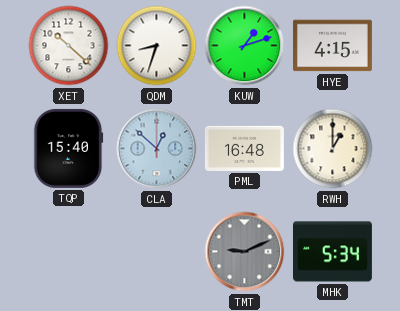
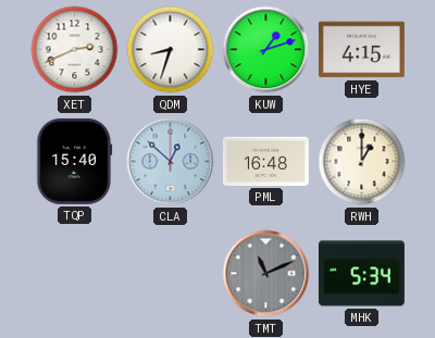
XET: 10:22 -> 2:41
TMT: 9:11 -> 11:11
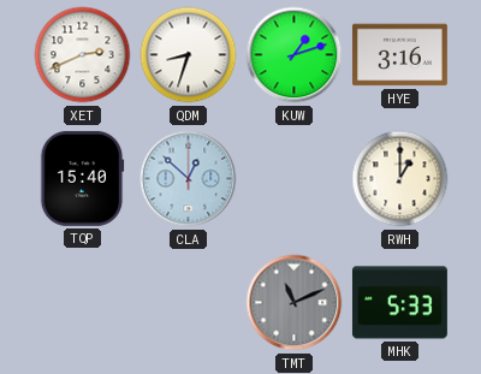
HYE: 4:15 -> 3:16
PML: 16:48 -> none
MHK: 5:34 -> 5:33
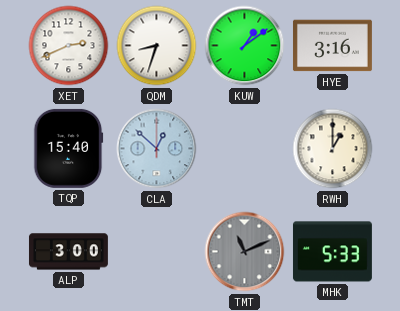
KUW: 1:12 -> 1:09
ALP: none -> 3:00
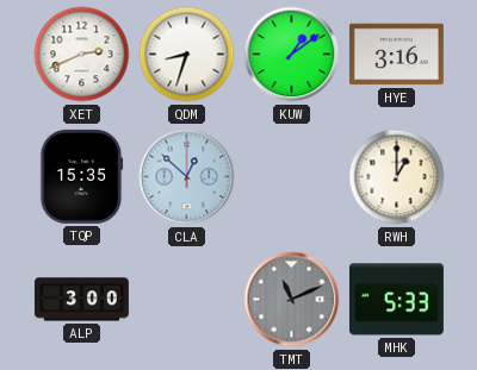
TQP: 15:40 -> 15:35
